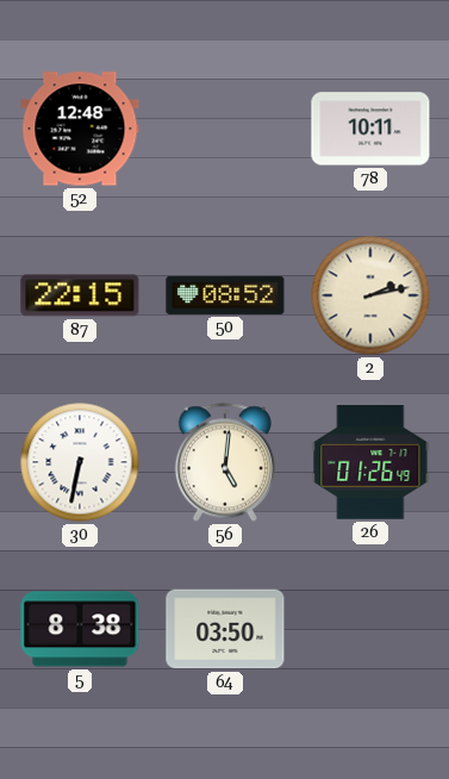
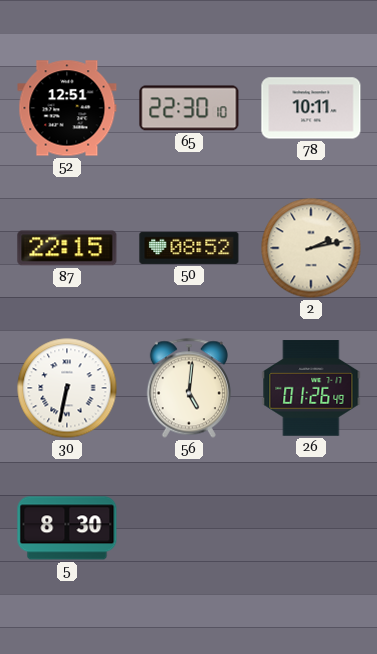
52: 12:48 -> 12:51
65: none -> 22:30
5: 8:38 -> 8:30
64: 03:50 -> none
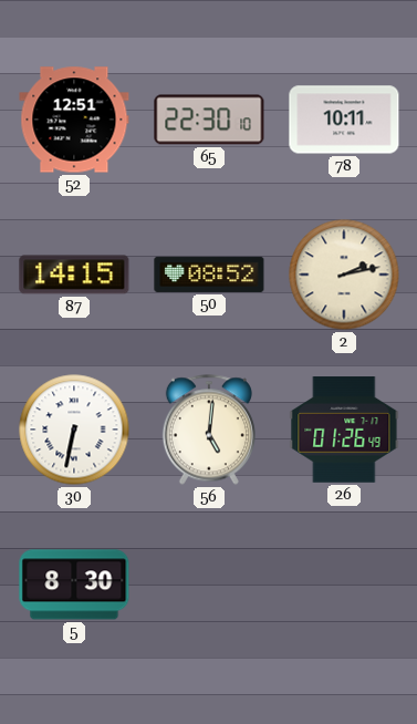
87: 22:15 -> 14:15
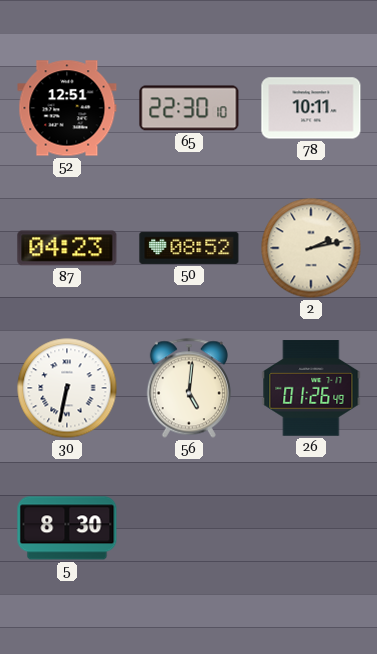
87: 14:15 -> 04:23
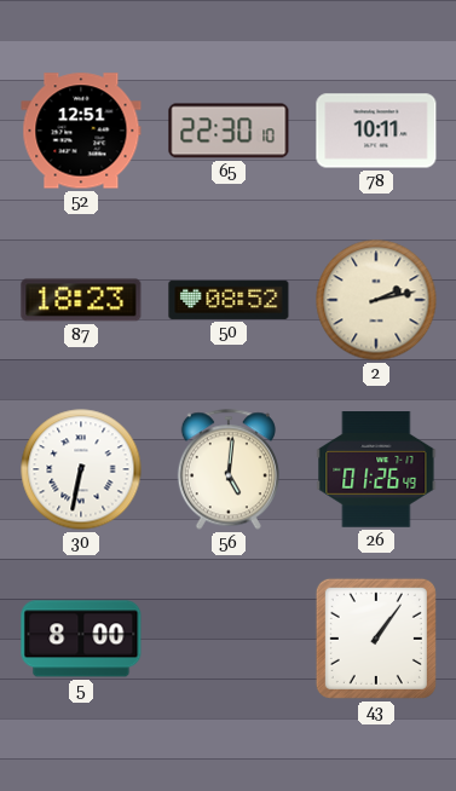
87: 04:23 -> 18:23
5: 8:30 -> 8:00
43: none -> 1:06
